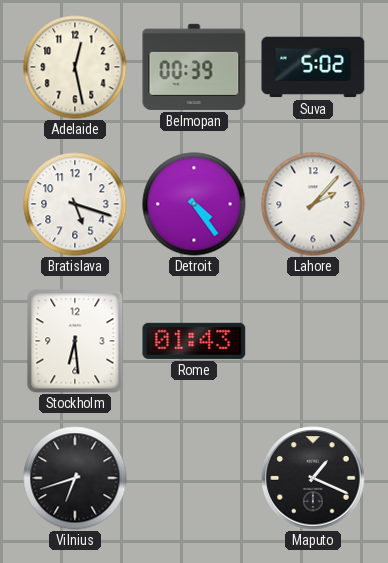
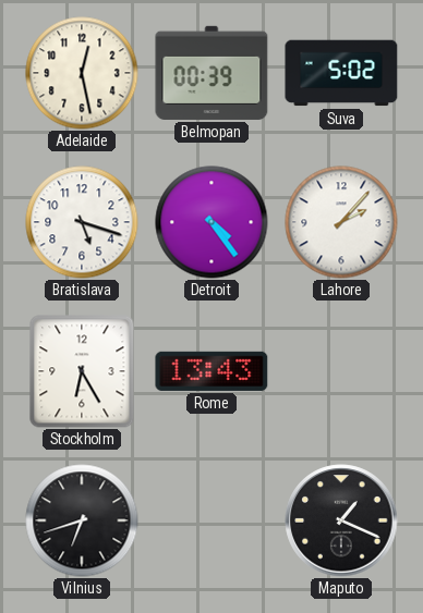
Stockholm: 6:29 -> 6:25
Rome: 01:43 -> 13:43
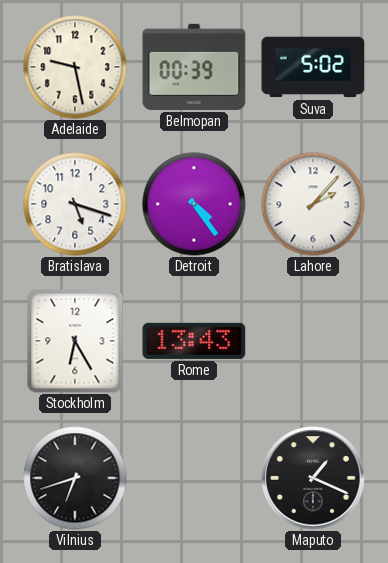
Adelaide: 12:28 -> 9:28
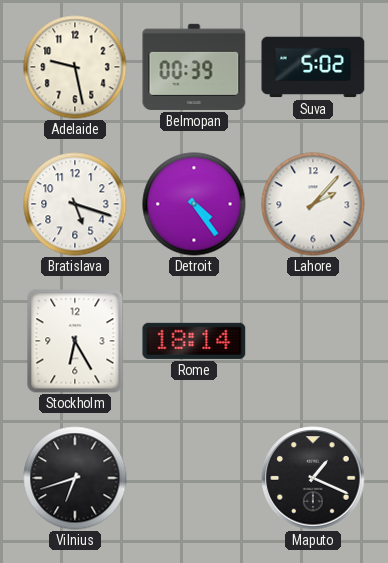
Rome: 13:43 -> 18:14
